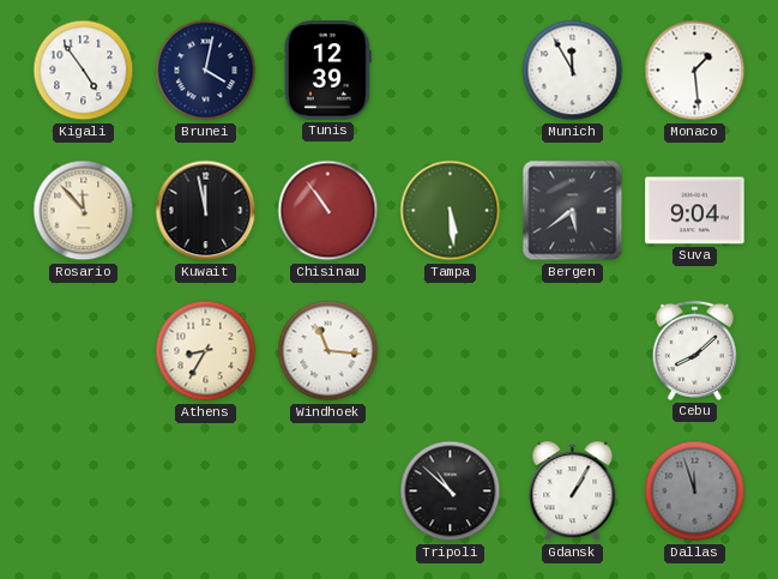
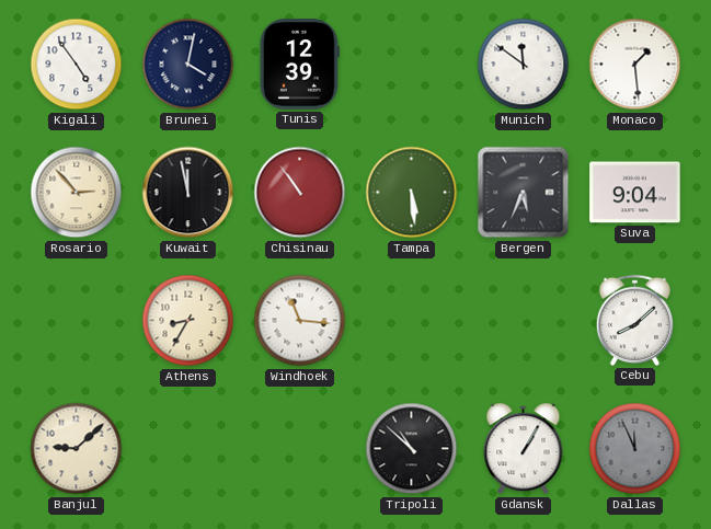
Munich: 11:55 -> 11:51
Rosario: 11:53 -> 2:53
Bergen: 5:39 -> 5:34
Banjul: none -> 9:08
Dallas: 11:57 -> 11:56
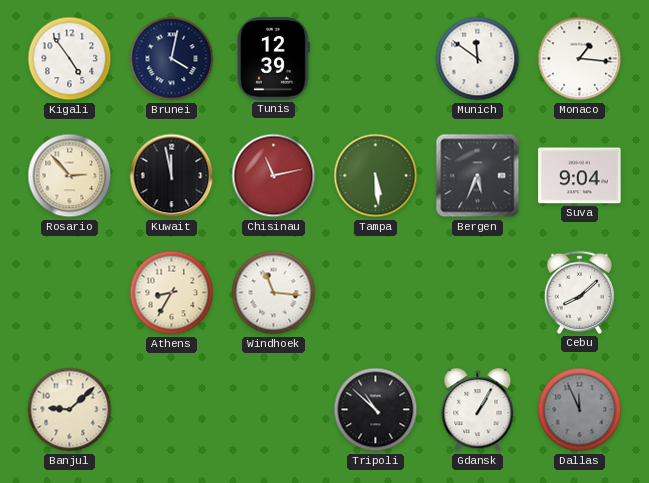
Monaco: 1:29 -> 1:16
Chisinau: 10:54 -> 11:13
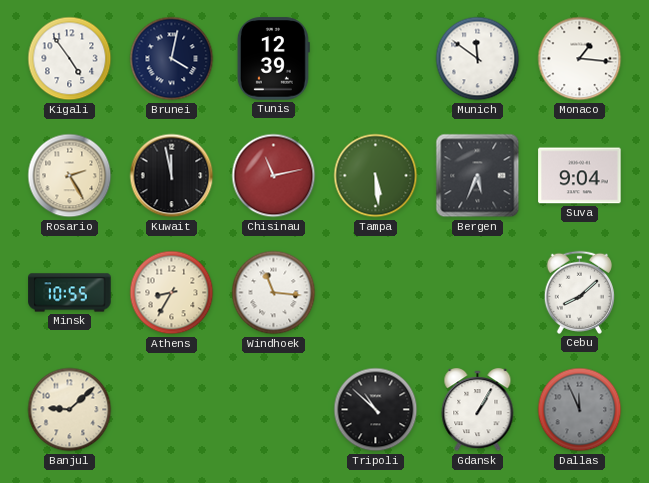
Rosario: 2:53 -> 2:25
Minsk: none -> 10:55
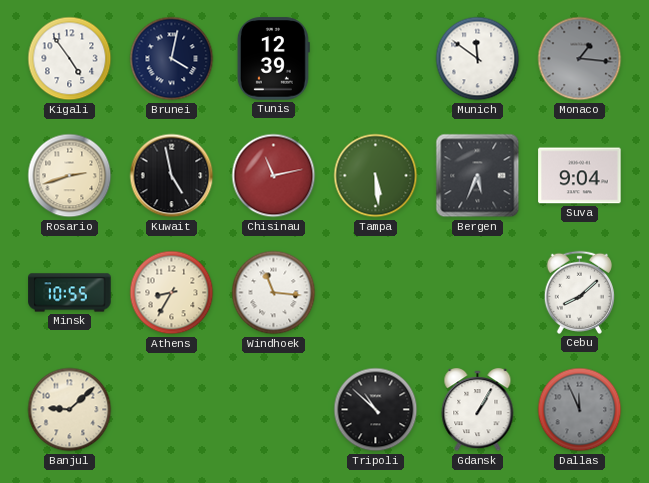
Monaco dial: white -> grey
Rosario: 2:25 -> 2:42
Kuwait: 11:58 -> 4:58
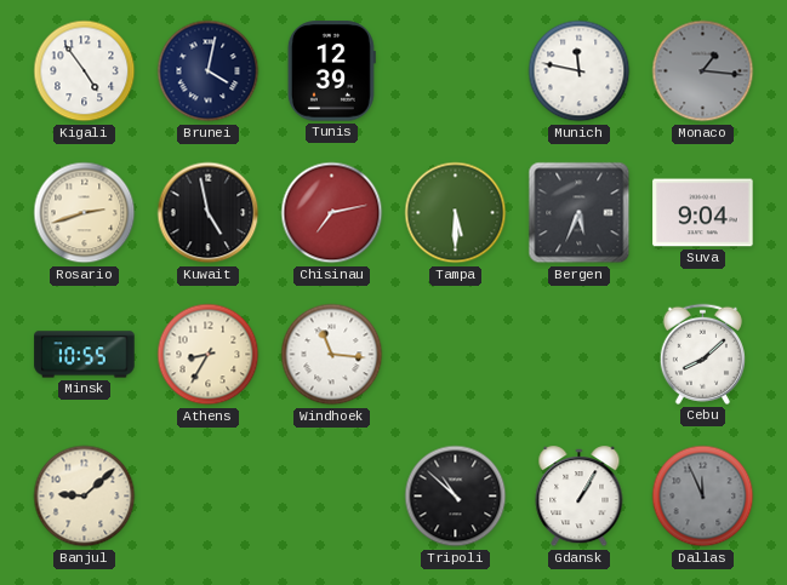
Munich: 11:51 -> 11:47
Chisinau: 11:13 -> 7:13
Tampa: 5:29 -> 5:30
